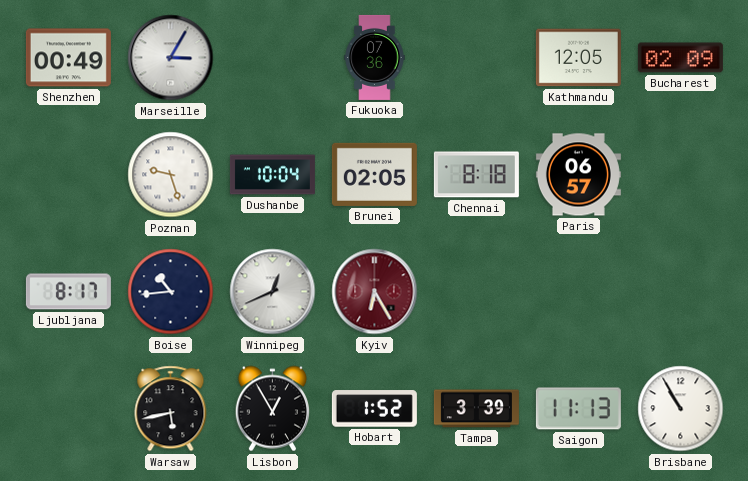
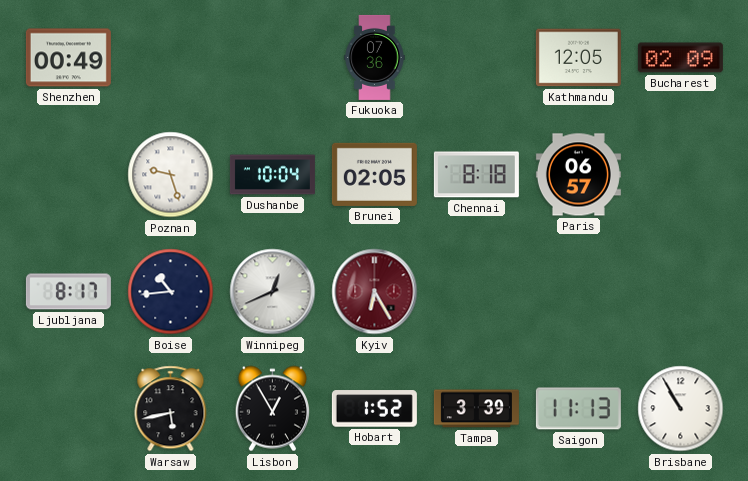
Marseille: 3:05 -> none
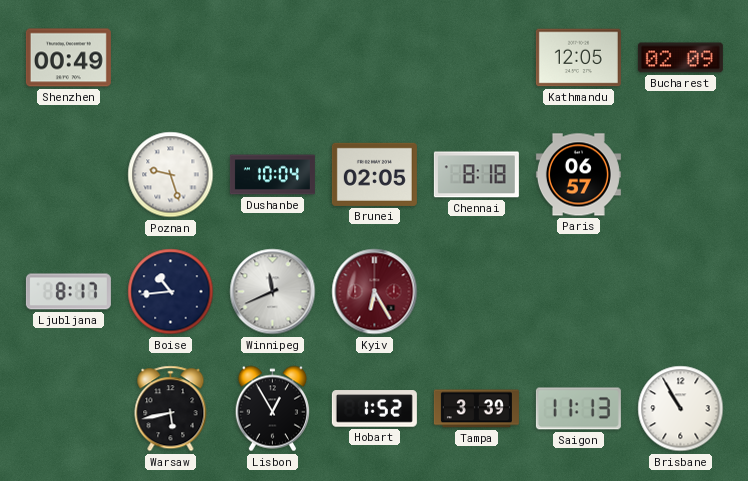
Fukuoka: 07:36 -> none
Winnipeg: 12:41 -> 11:41
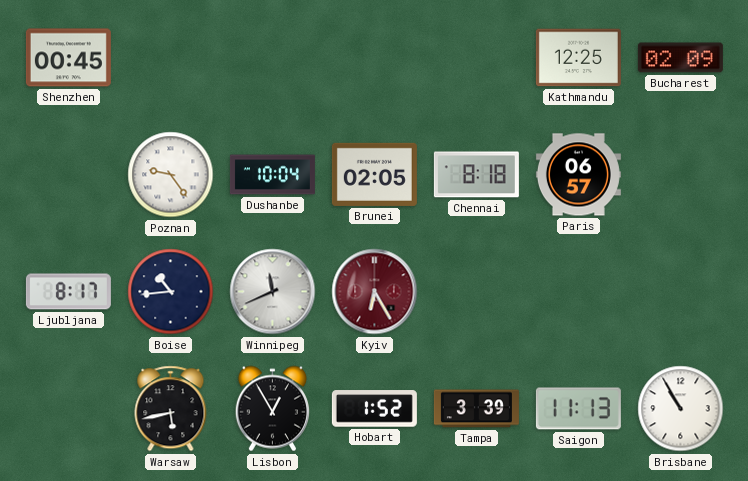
Shenzhen: 00:49 -> 00:45
Kathmandu: 12:05 -> 12:25
Poznan: 9:27 -> 9:24
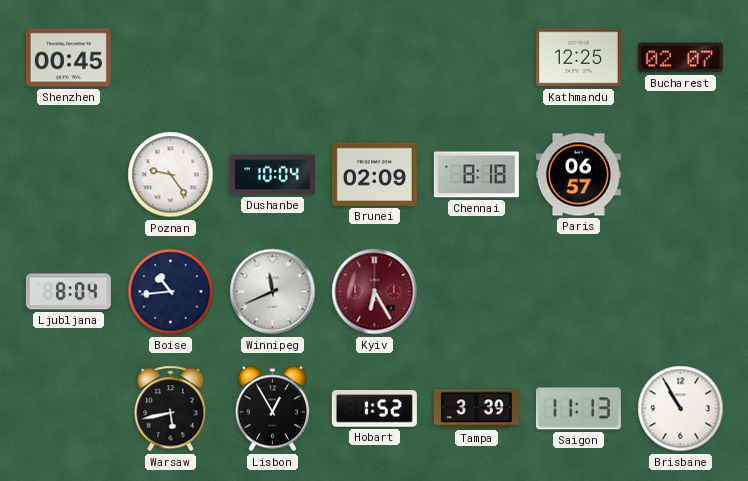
Bucharest: 02:09 -> 02:07
Brunei: 02:05 -> 02:09
Ljubljana: 8:17 -> 8:04
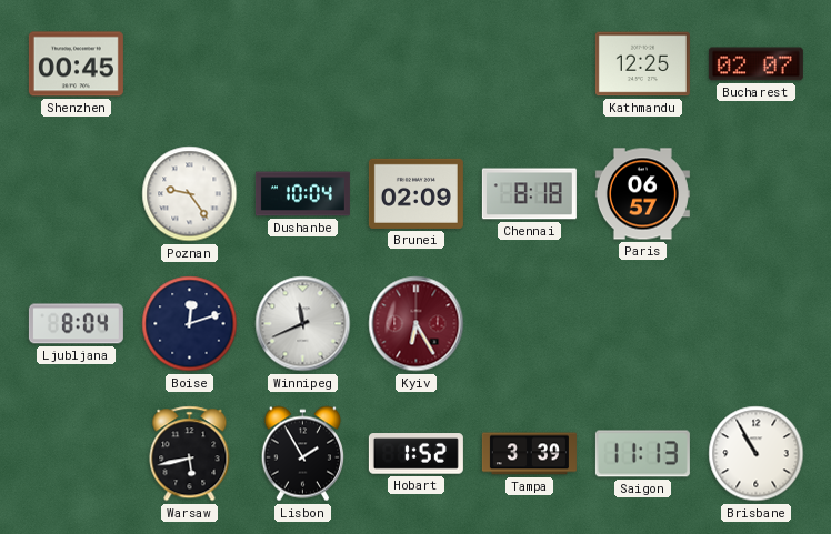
Boise: 10:44 -> 12:12
Lisbon: 12:55 -> 1:55
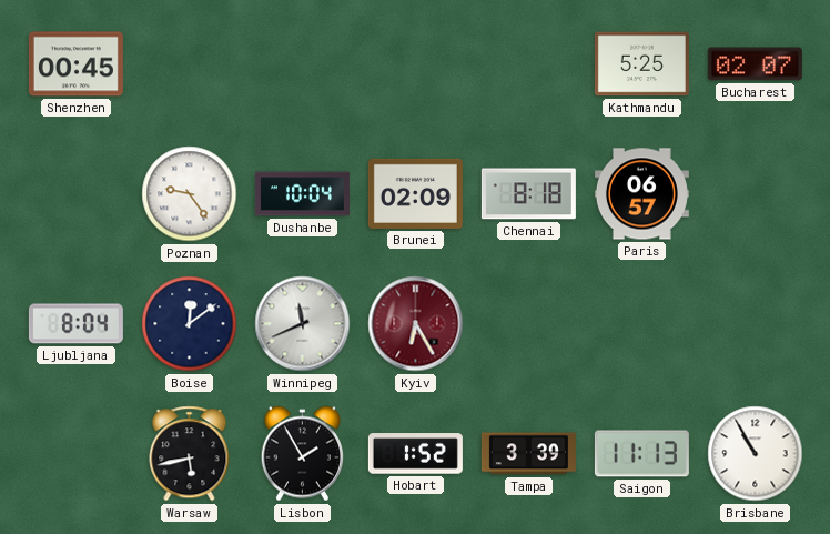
Kathmandu: 12:25 -> 5:25
Boise: 12:12 -> 12:09
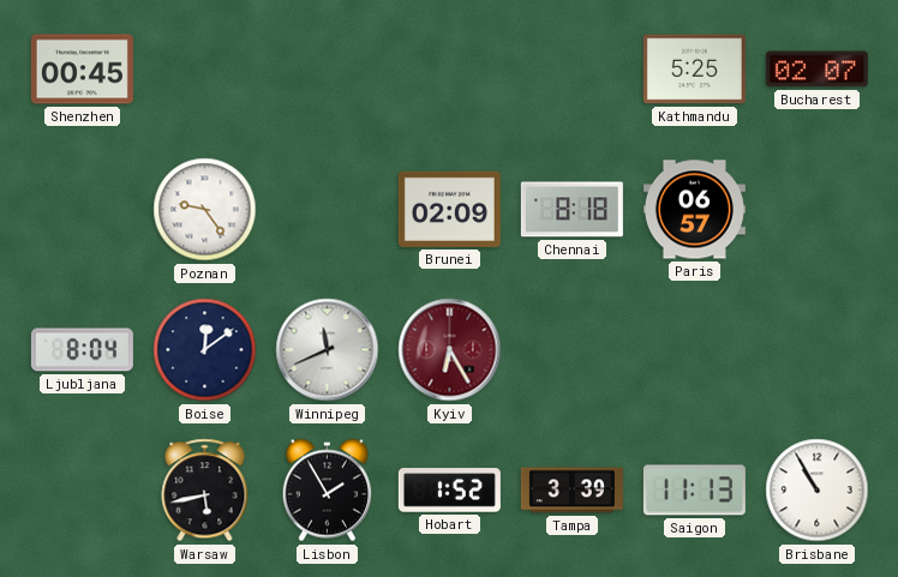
Dushanbe: 10:04 -> none
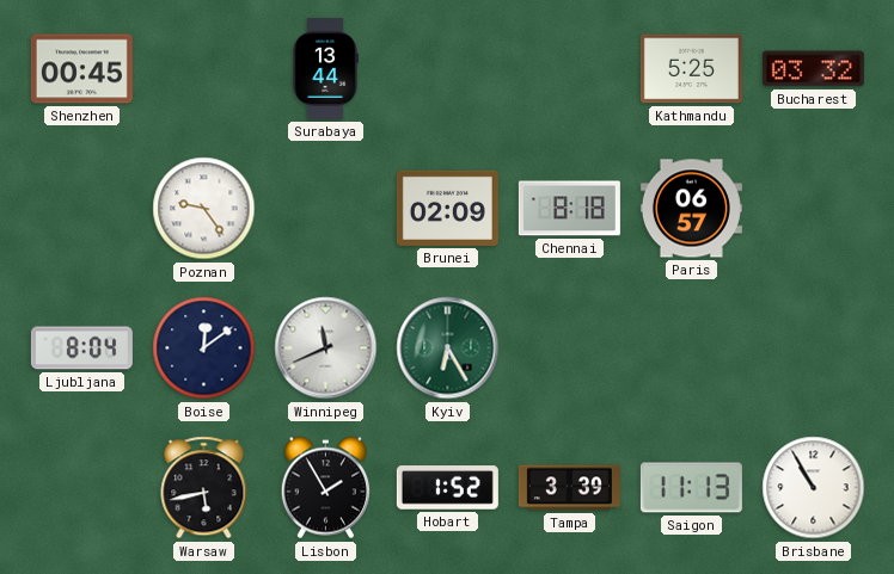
Surabaya: none -> 13:44
Bucharest: 02:07 -> 03:32
Kyiv dial: burgundy -> green
